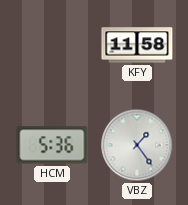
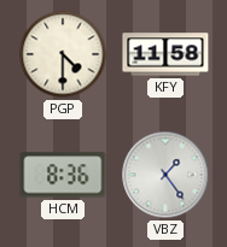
PGP: none -> 4:30
HCM: 5:36 -> 8:36
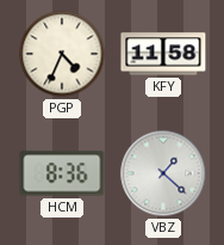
PGP: 4:30 -> 4:34
VBZ: 1:24 -> 1:22
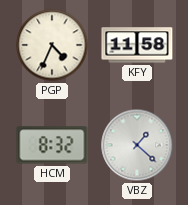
HCM: 8:36 -> 8:32
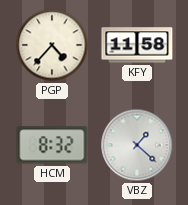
PGP: 4:34 -> 4:37
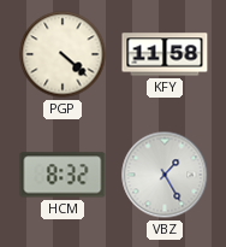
PGP: 4:37 -> 4:22
VBZ: 1:22 -> 1:25
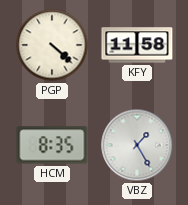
HCM: 8:32 -> 8:35
